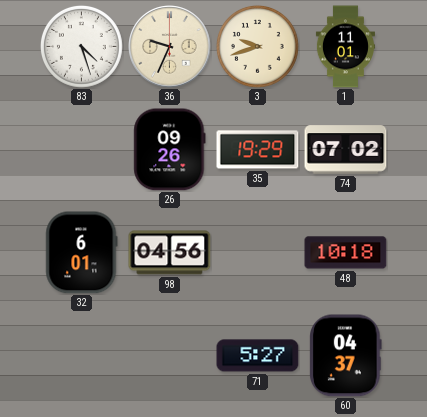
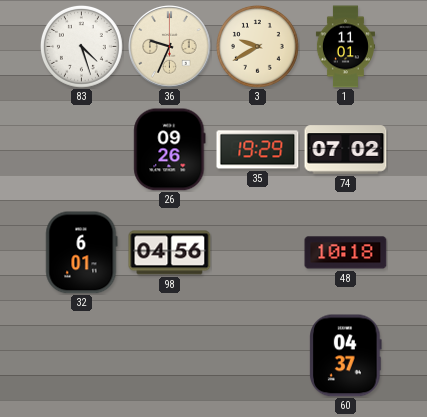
3: 9:42 -> 9:40
71: 5:27 -> none
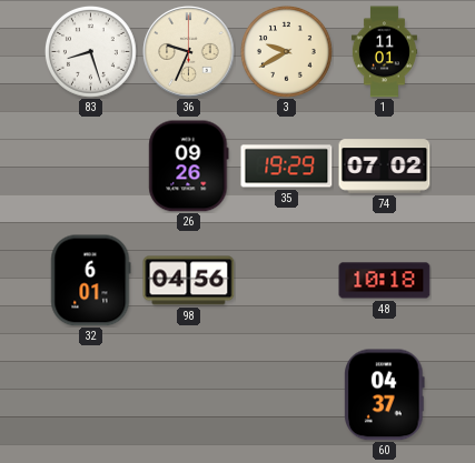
83: 4:27 -> 8:27
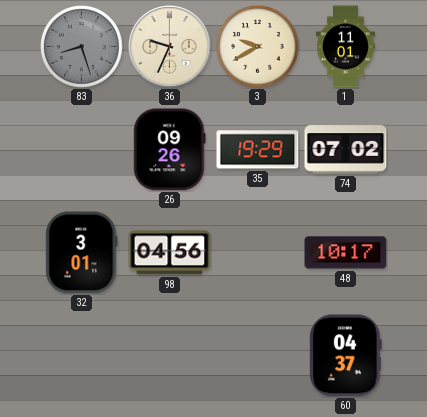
83 dial: white -> grey
32: 6:01 -> 3:01
48: 10:18 -> 10:17
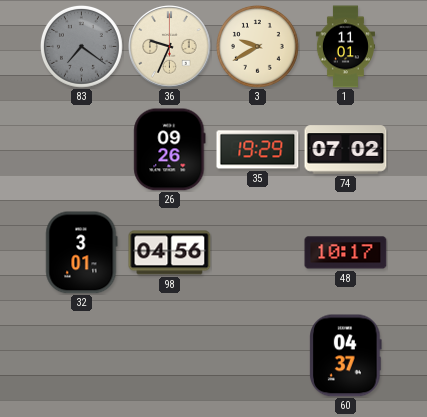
83: 8:27 -> 7:21
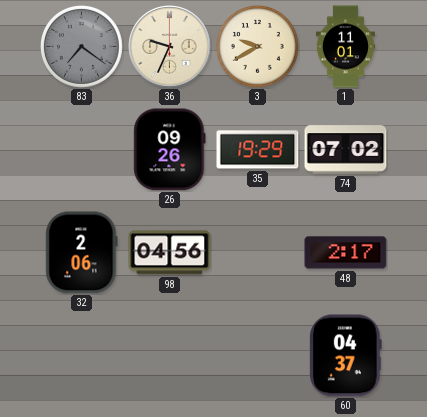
32: 3:01 -> 2:06
48: 10:17 -> 2:17
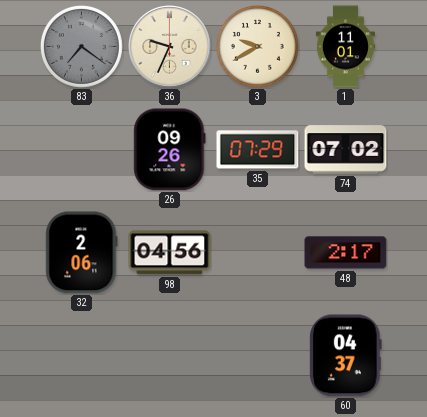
35: 19:29 -> 07:29
